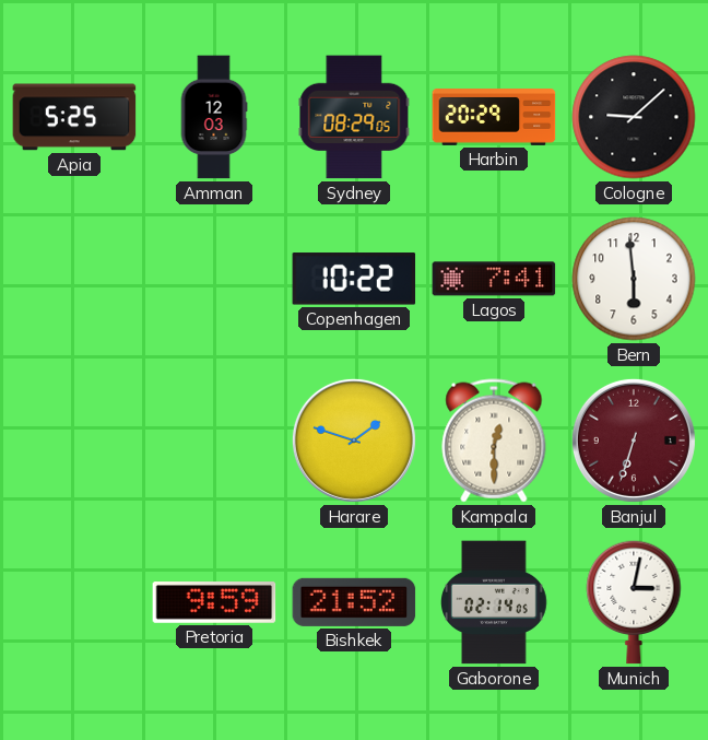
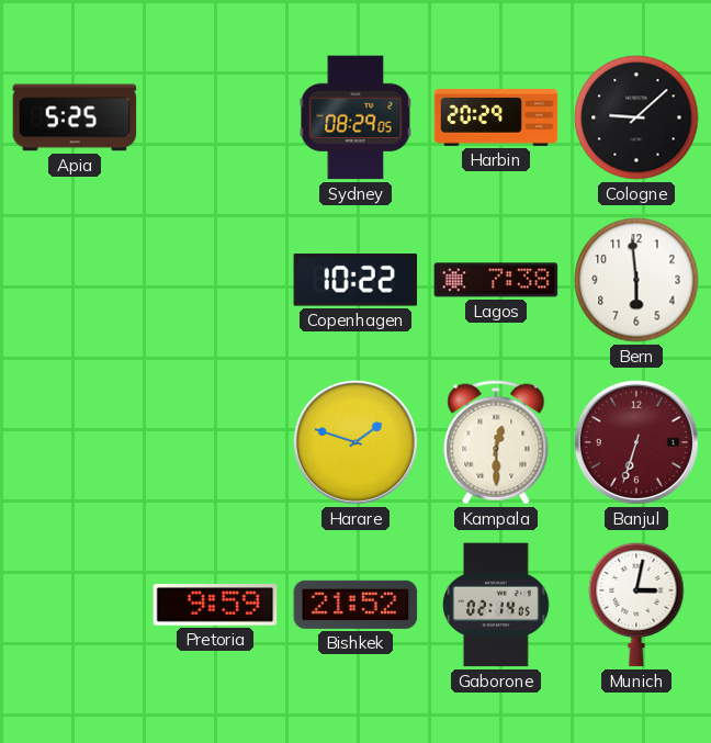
Amman: 12:03 -> none
Lagos: 7:41 -> 7:38
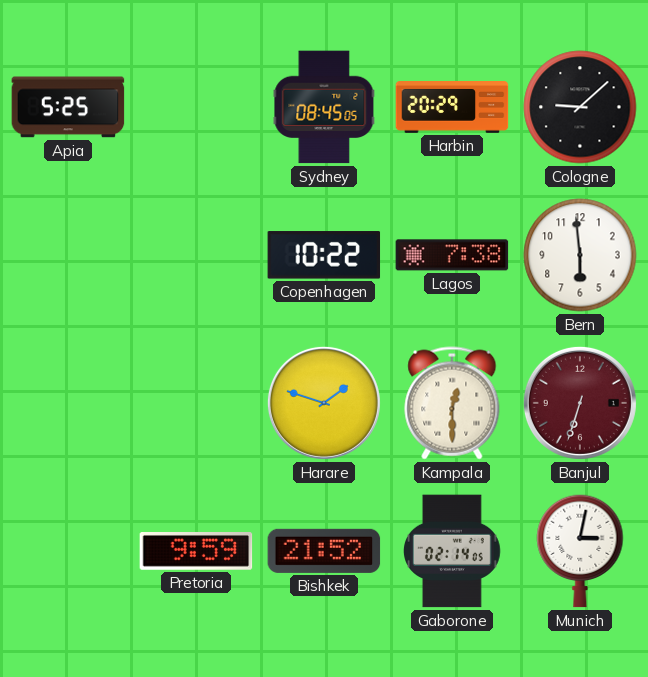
Sydney: 08:29 -> 08:45
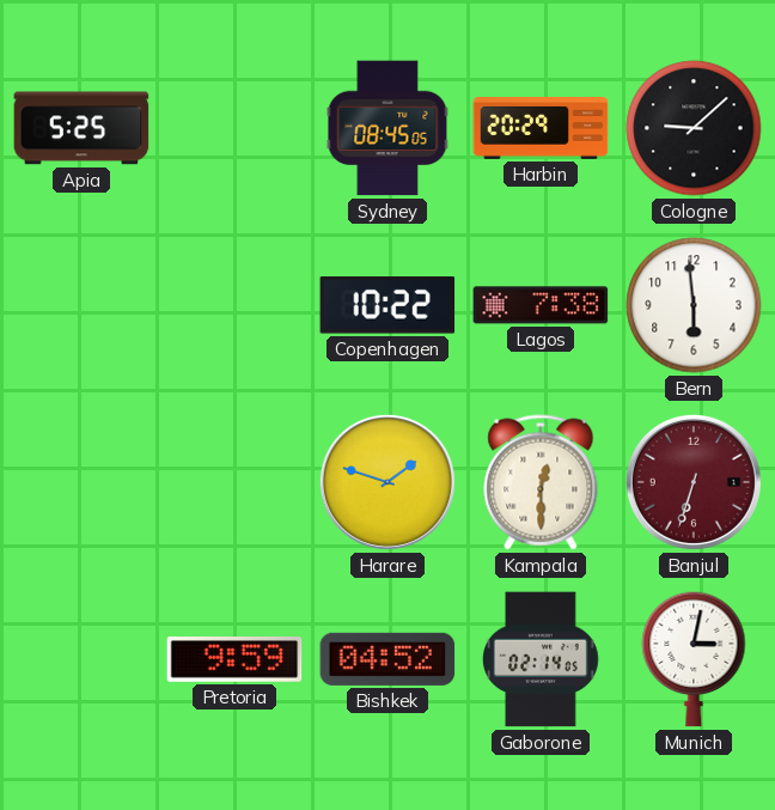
Bishkek: 21:52 -> 04:52
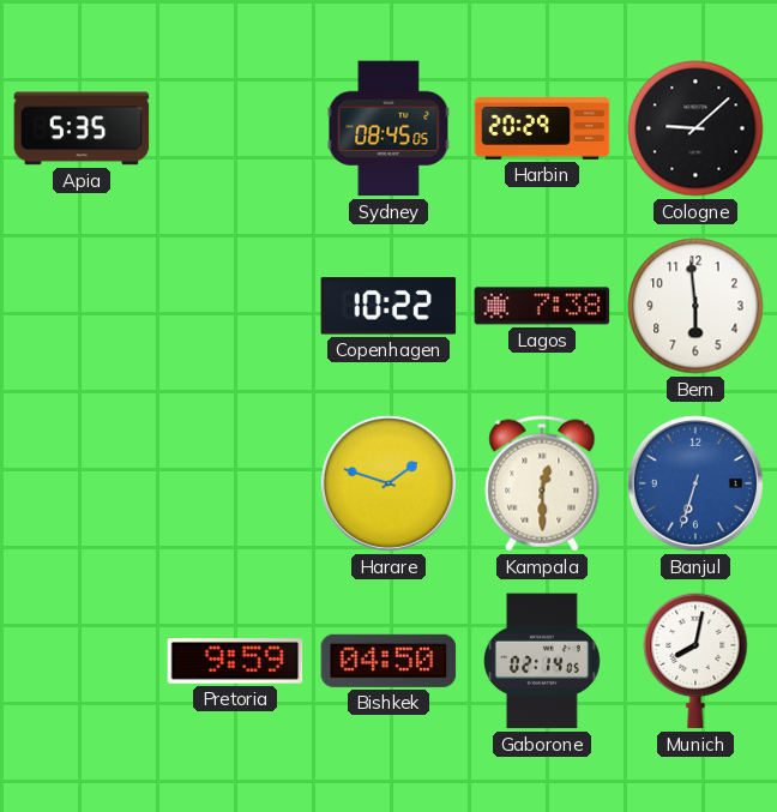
Apia: 5:25 -> 5:35
Banjul dial: burgundy -> blue
Bishkek: 04:52 -> 04:50
Munich: 3:02 -> 8:02
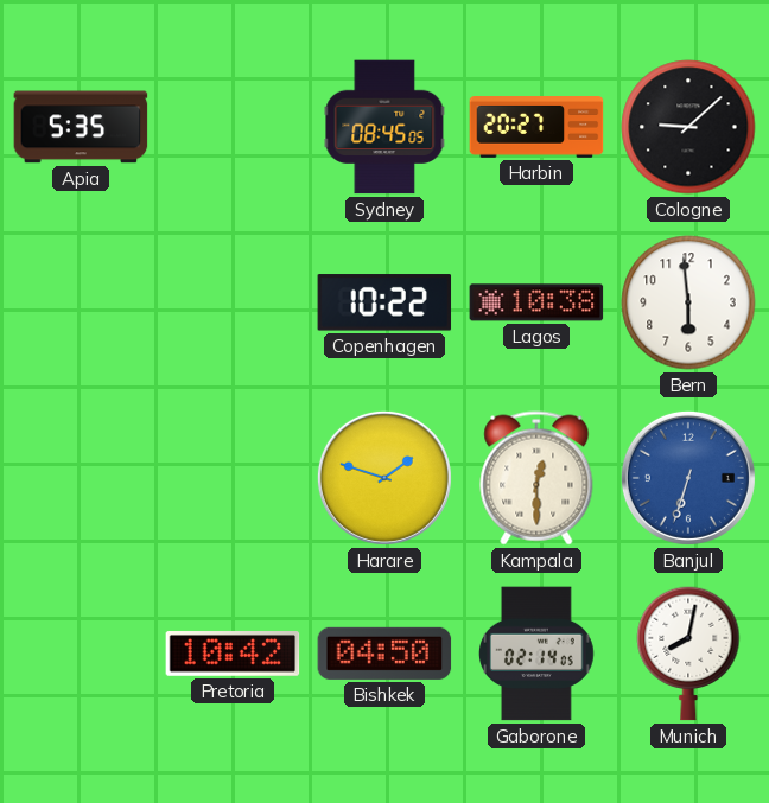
Harbin: 20:29 -> 20:27
Lagos: 7:38 -> 10:38
Pretoria: 9:59 -> 10:42
